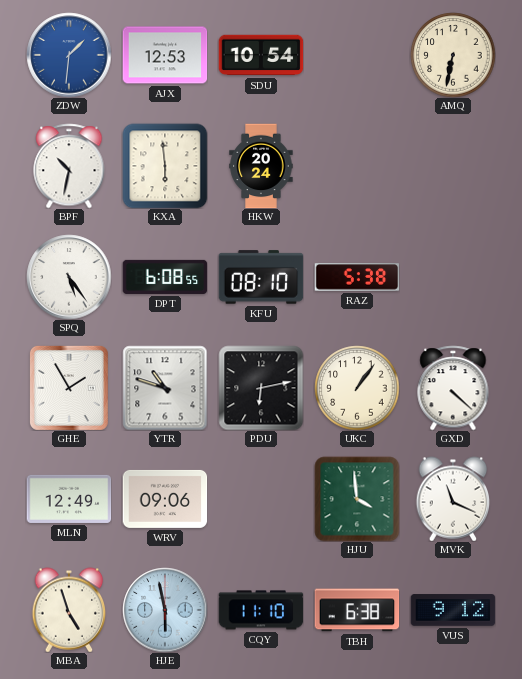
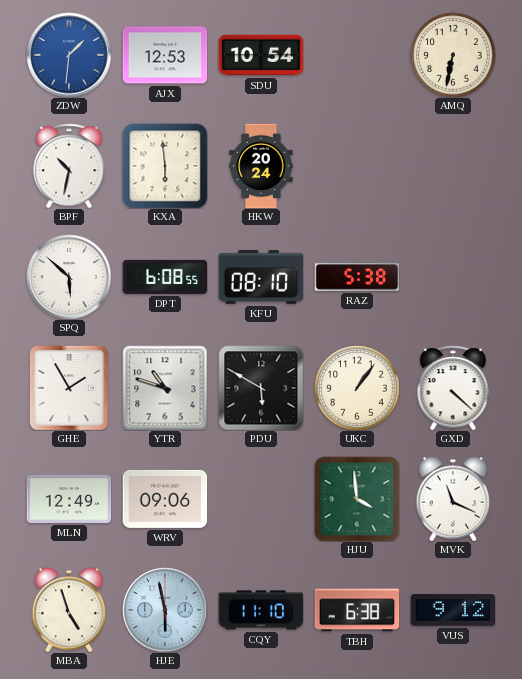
SPQ: 5:24 -> 5:52
PDU: 6:13 -> 5:50
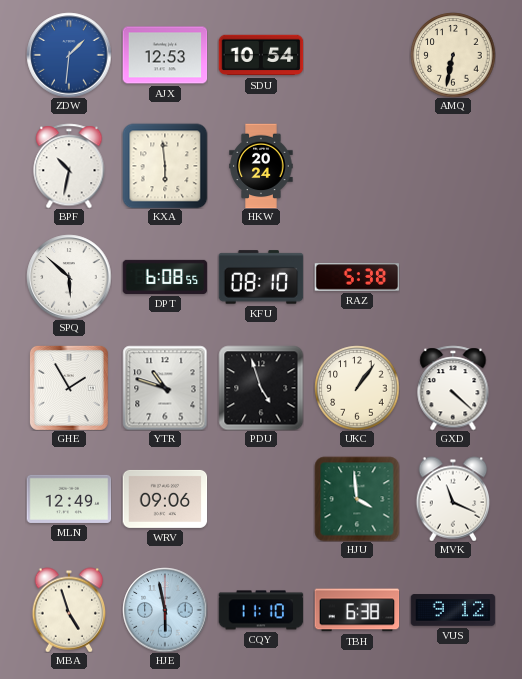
PDU: 5:50 -> 4:57
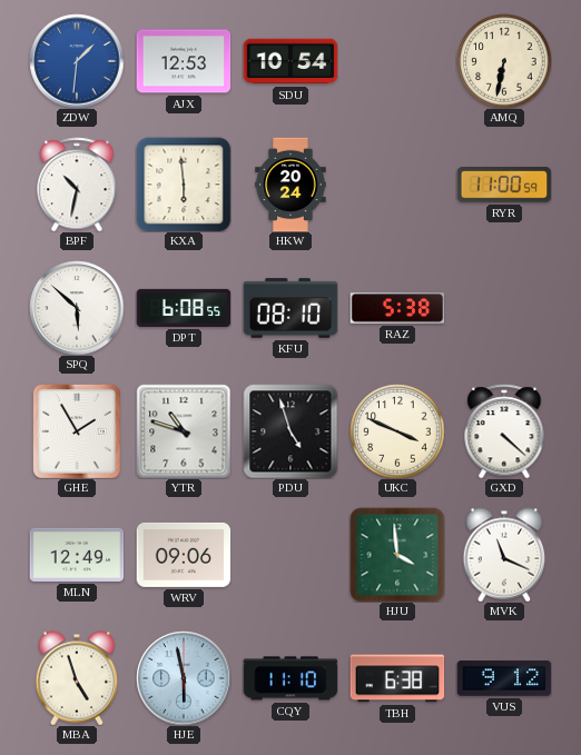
RYR: none -> 11:00
UKC: 1:06 -> 3:49
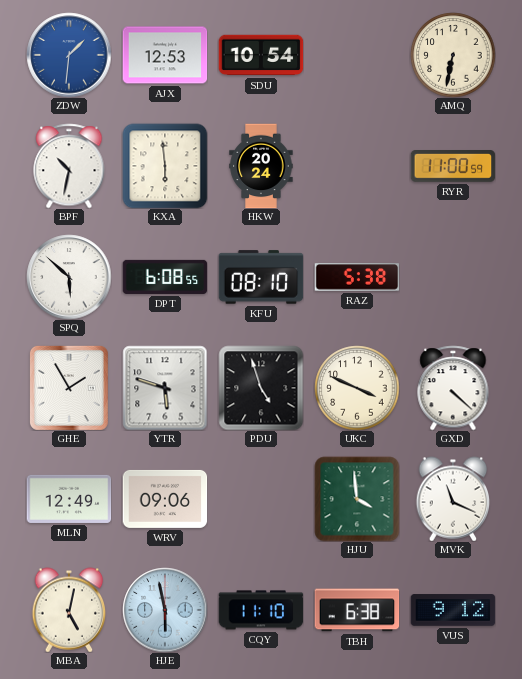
YTR: 10:48 -> 5:48
MBA: 4:57 -> 5:02
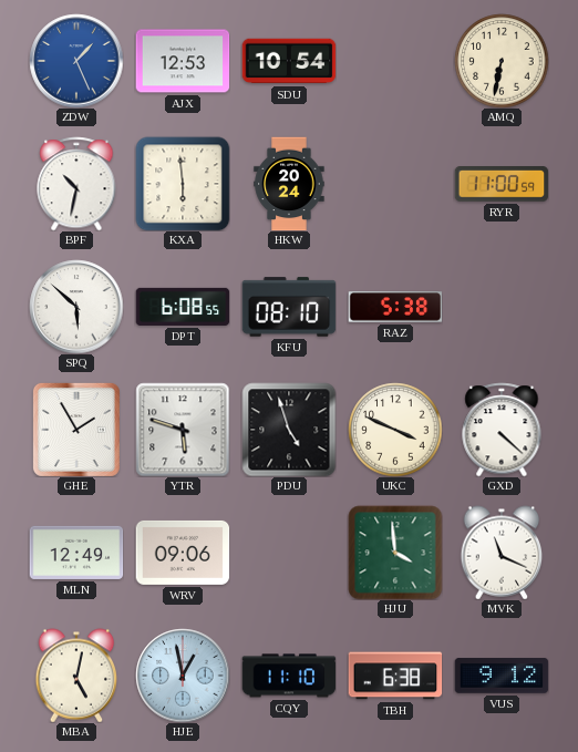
ZDW: 1:31 -> 1:26
HJE: 5:58 -> 12:58
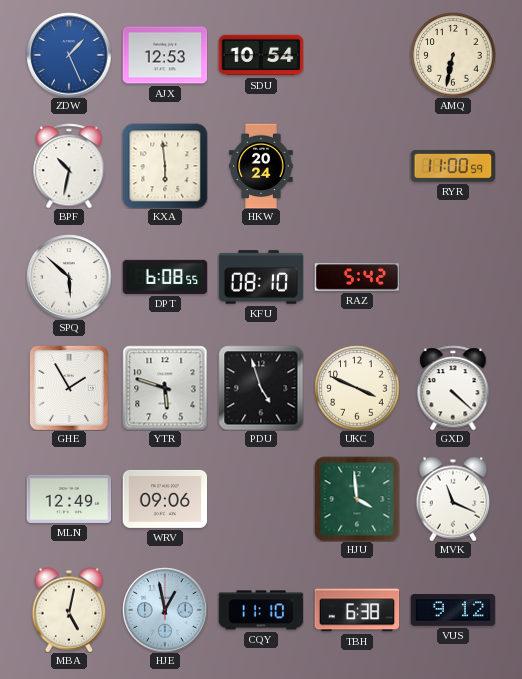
RAZ: 5:38 -> 5:42
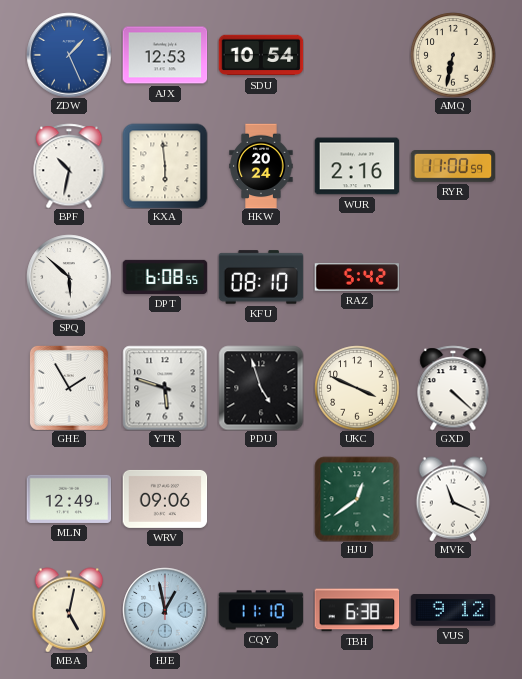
WUR: none -> 2:16
HJU: 3:59 -> 12:39
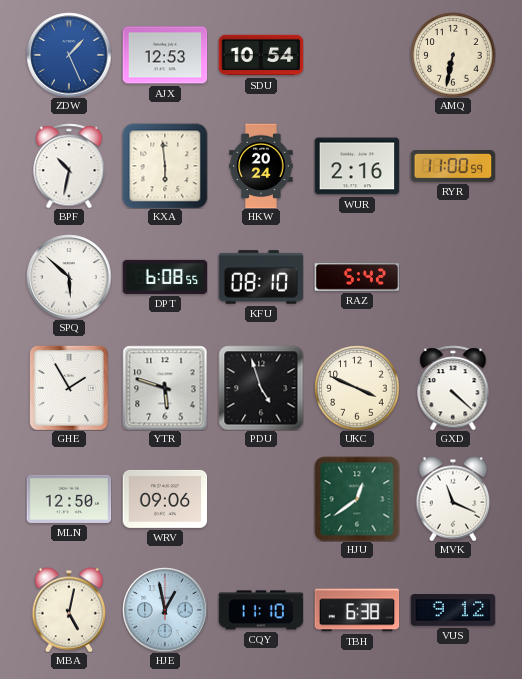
MLN: 12:49 -> 12:50
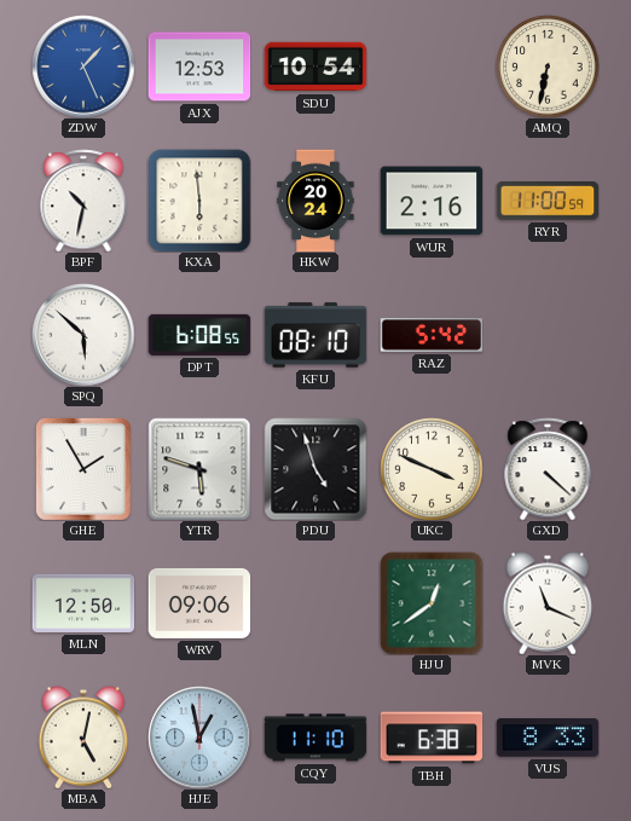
VUS: 9:12 -> 8:33
